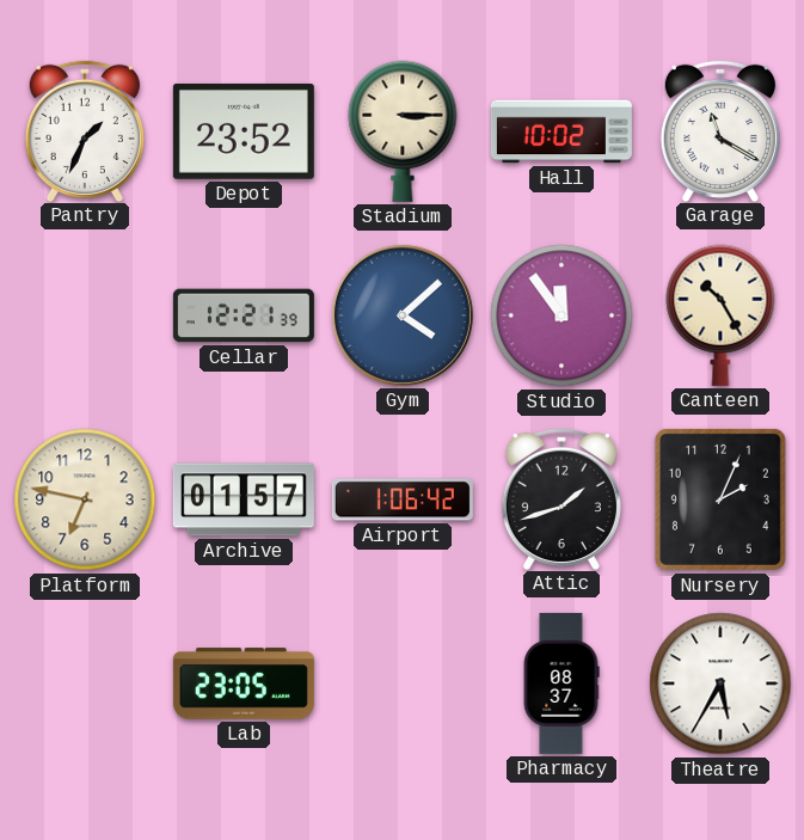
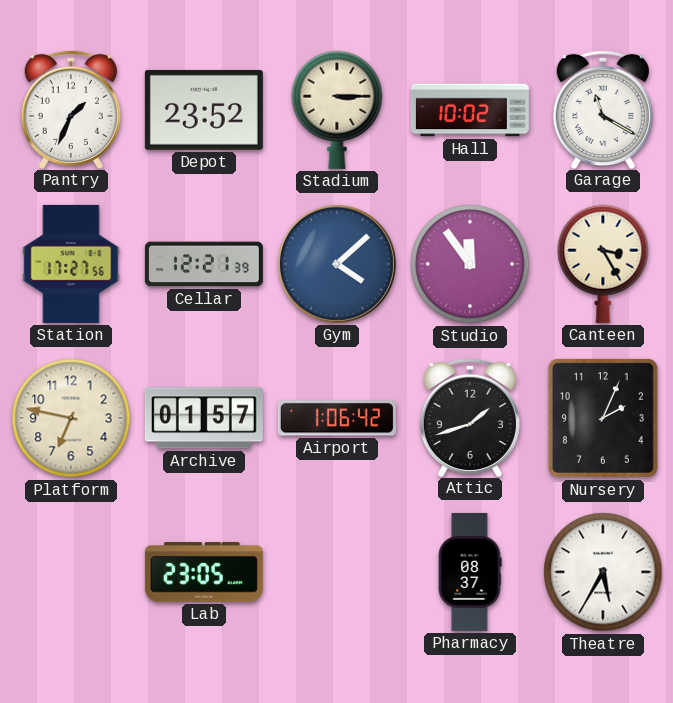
Station: none -> 17:27
Canteen: 10:25 -> 3:25
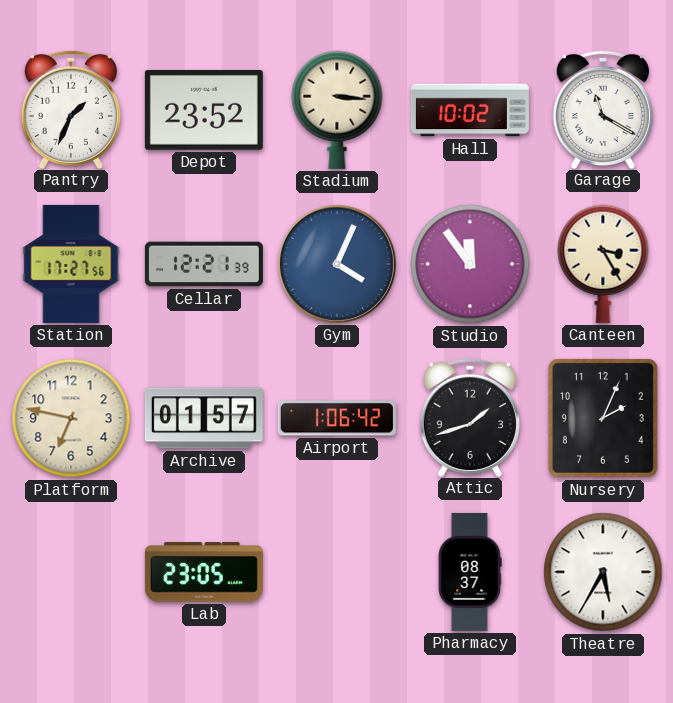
Stadium: 3:15 -> 3:16
Gym: 4:08 -> 4:04
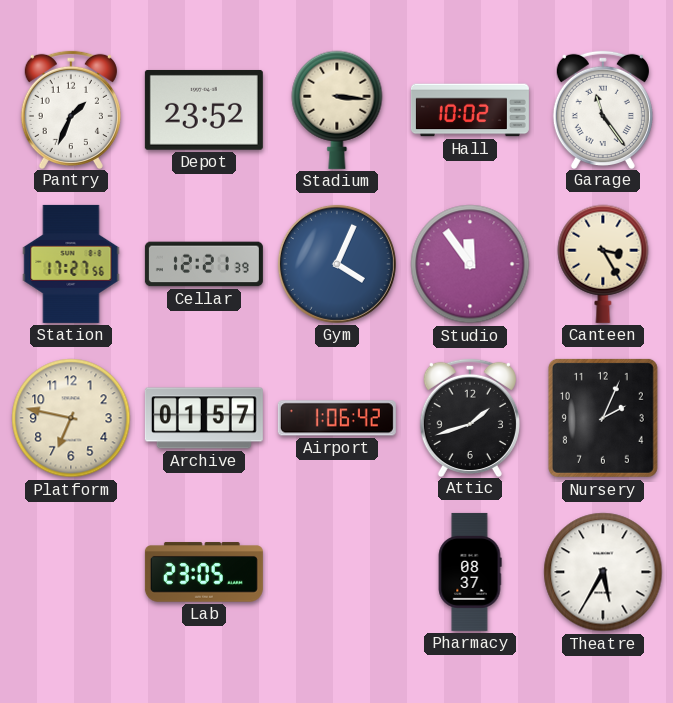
Garage: 11:20 -> 11:24
